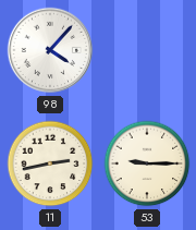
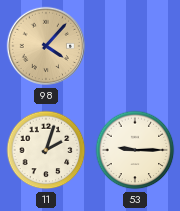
98 dial: white -> champagne
11: 2:43 -> 2:03
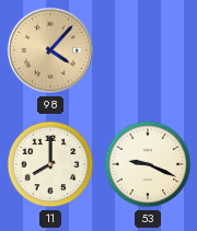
11: 2:03 -> 8:00
53: 9:15 -> 9:19
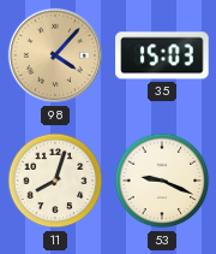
35: none -> 15:03
11: 8:00 -> 8:03
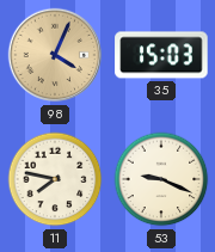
98: 4:07 -> 4:04
11: 8:03 -> 7:47
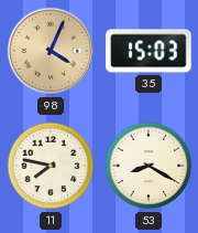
53: 9:19 -> 8:20
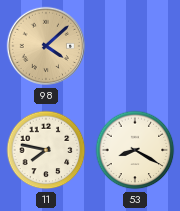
98: 4:04 -> 4:08
35: 15:03 -> none
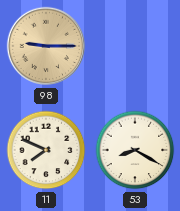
98: 4:08 -> 9:15
11: 7:47 -> 7:49
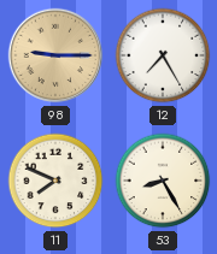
12: none -> 7:25
53: 8:20 -> 8:25
